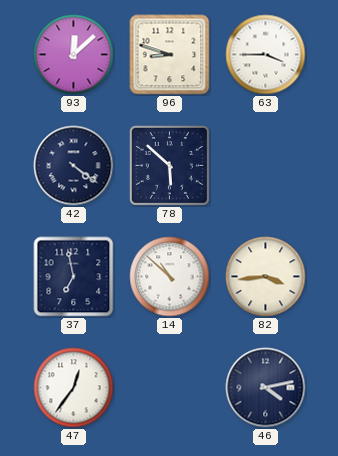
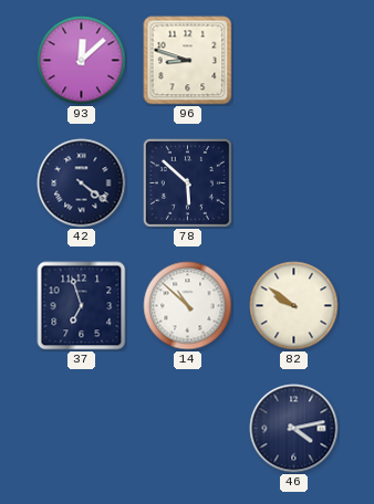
63: 3:45 -> none
37: 6:58 -> 6:57
82: 3:44 -> 9:51
47: 12:36 -> none
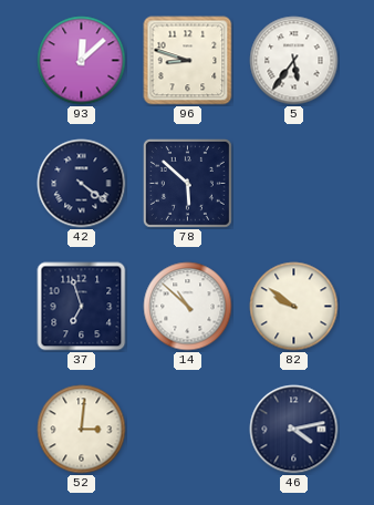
5: none -> 5:36
52: none -> 3:01
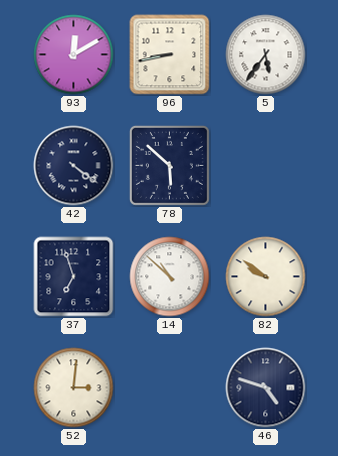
93: 12:08 -> 12:10
96: 8:48 -> 8:43
46: 4:13 -> 4:48
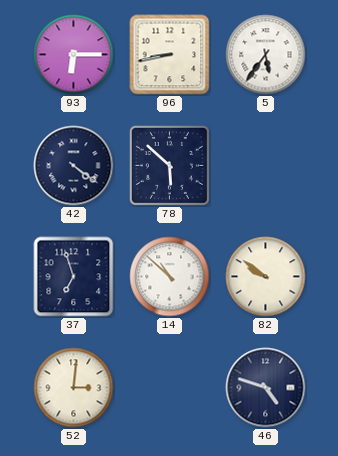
93: 12:10 -> 6:15
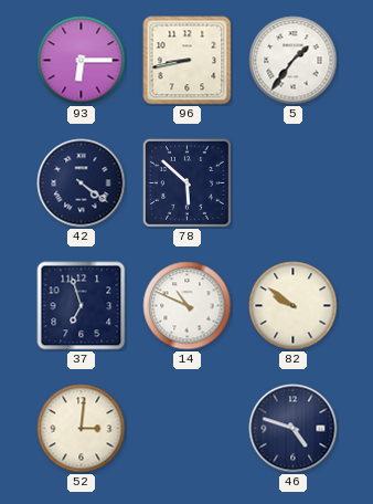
5: 5:36 -> 1:36
14: 10:52 -> 10:49
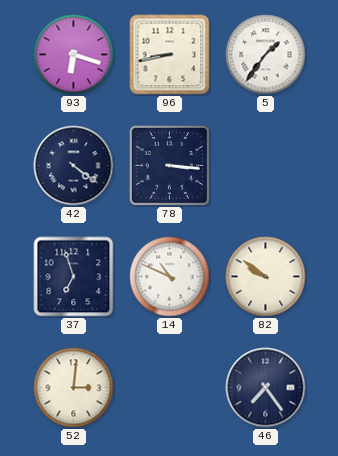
93: 6:15 -> 6:18
78: 5:52 -> 3:16
46: 4:48 -> 7:24
